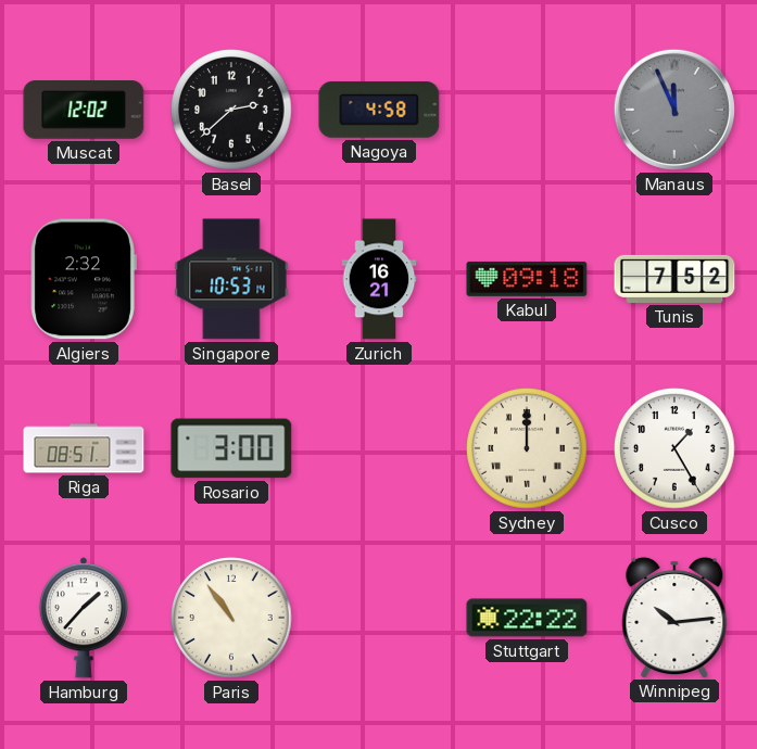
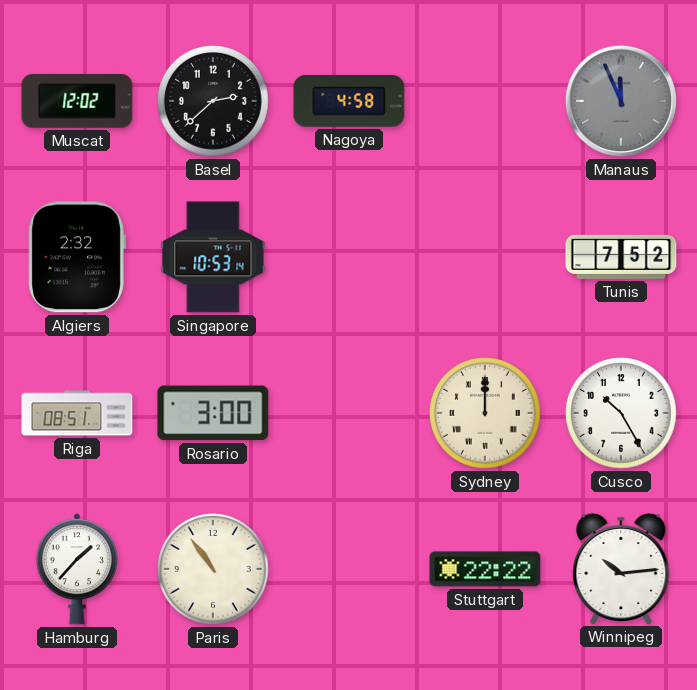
Zurich: 16:21 -> none
Kabul: 09:18 -> none
Cusco: 1:25 -> 10:25
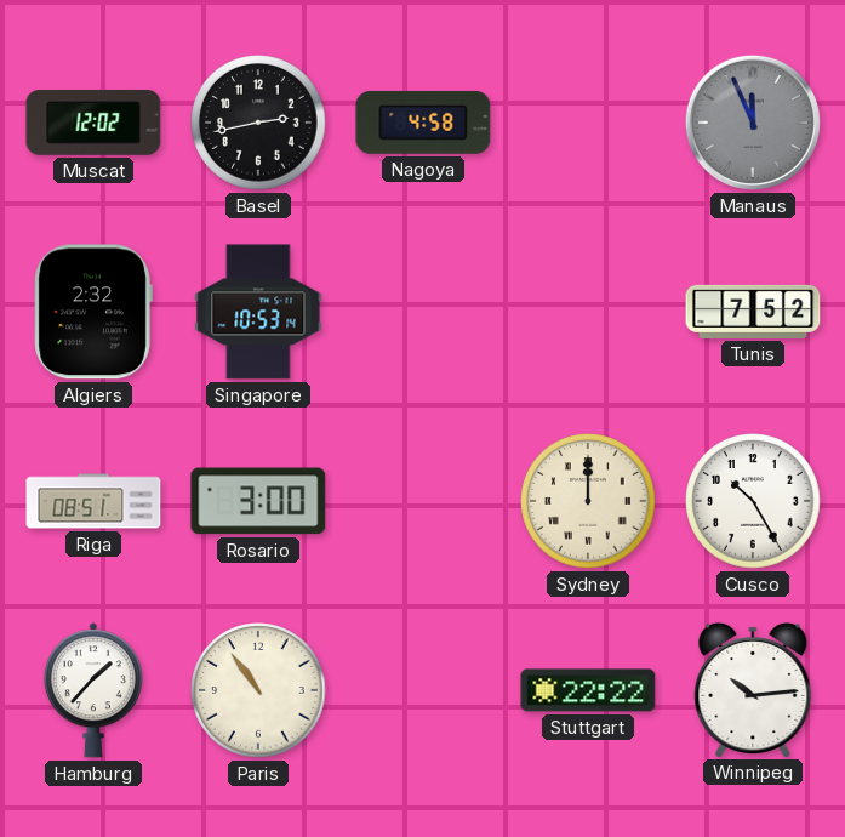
Basel: 2:38 -> 2:43
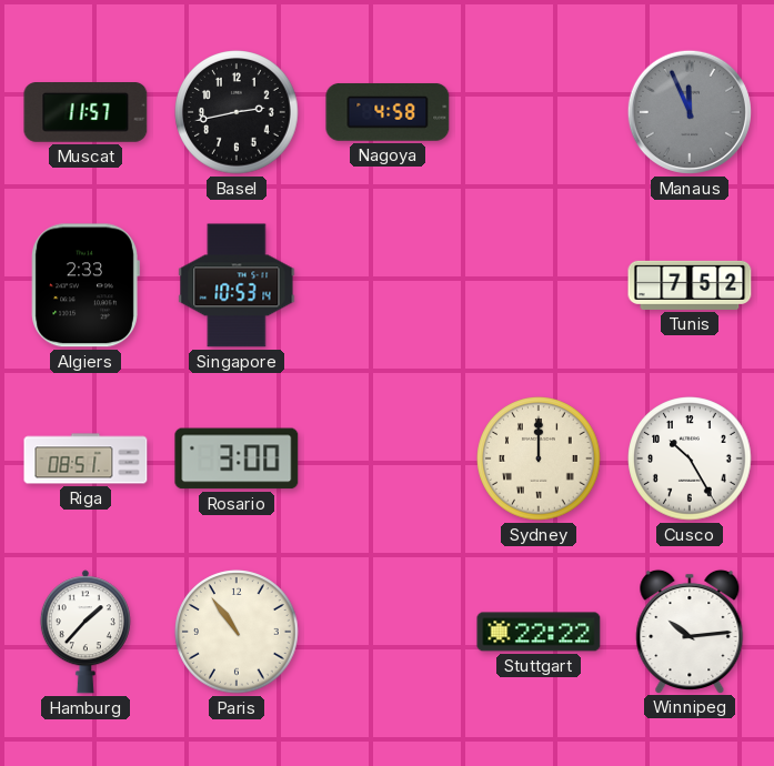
Muscat: 12:02 -> 11:57
Algiers: 2:32 -> 2:33
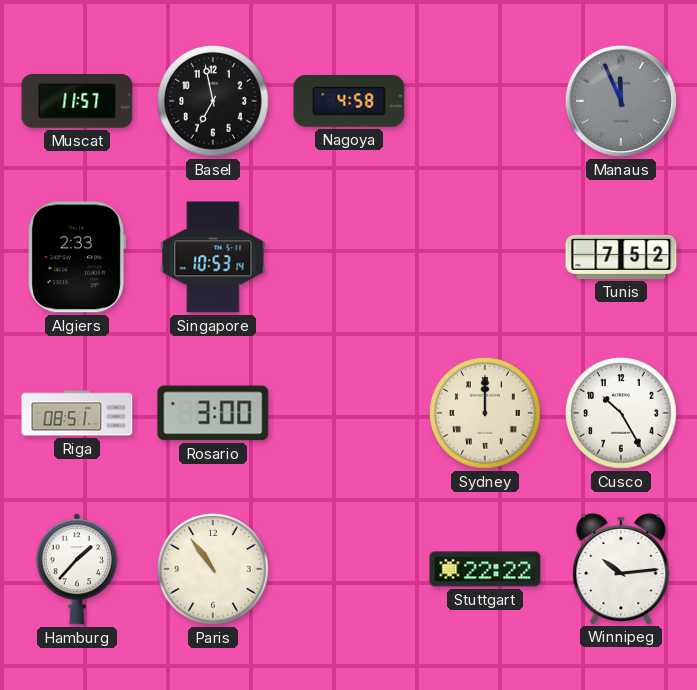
Basel: 2:43 -> 6:58
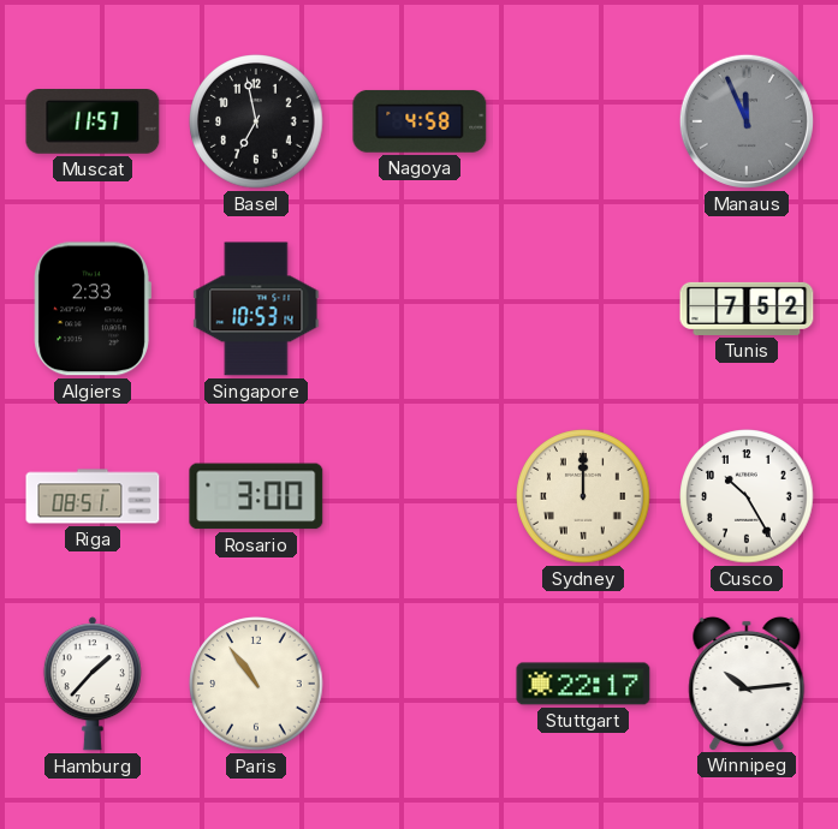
Stuttgart: 22:22 -> 22:17
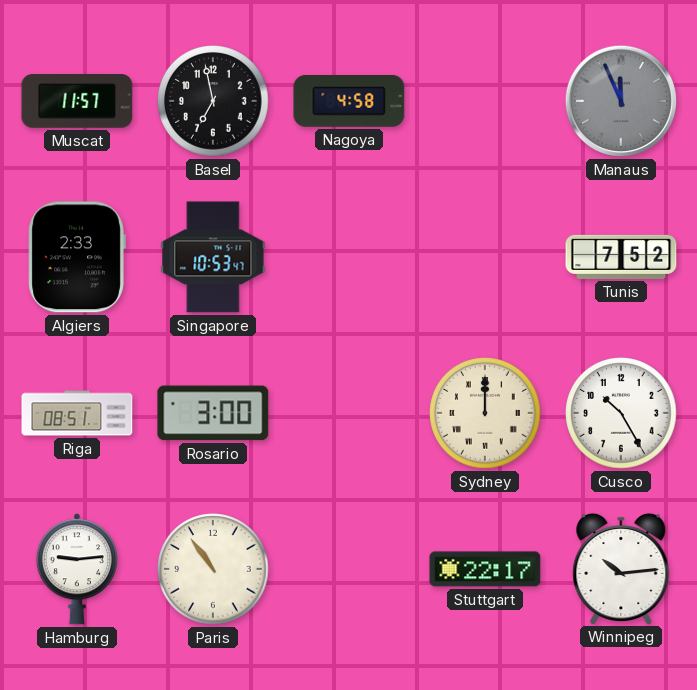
Singapore: 10:53:14 -> 10:53:47
Hamburg: 1:37 -> 9:14
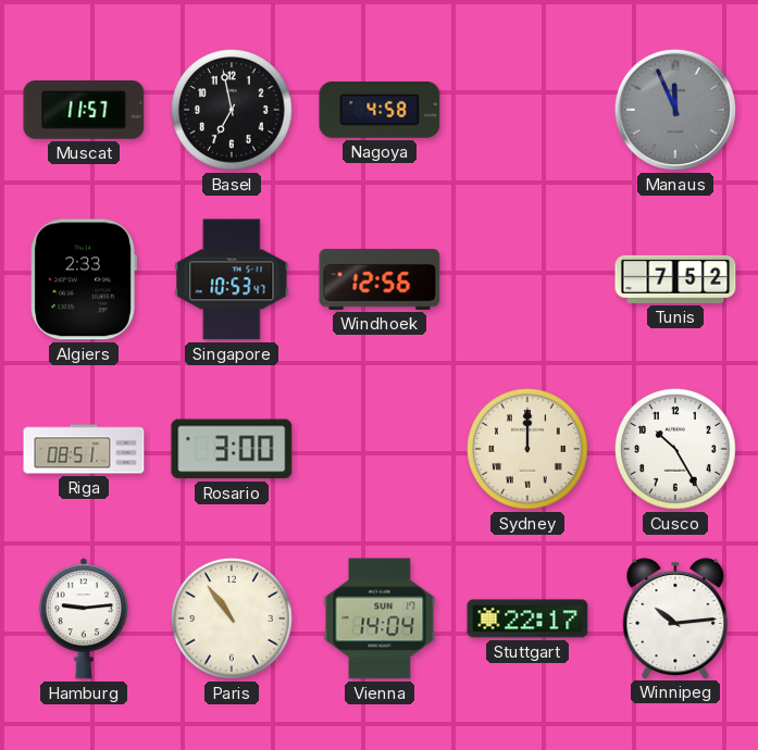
Windhoek: none -> 12:56
Vienna: none -> 14:04
